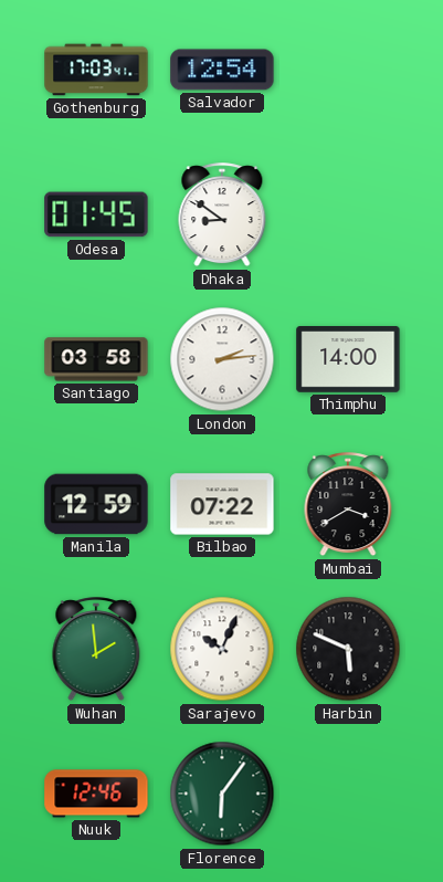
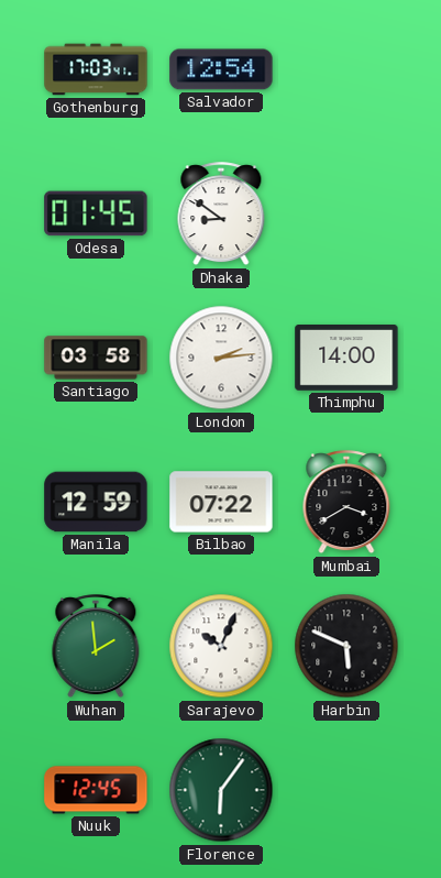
Nuuk: 12:46 -> 12:45
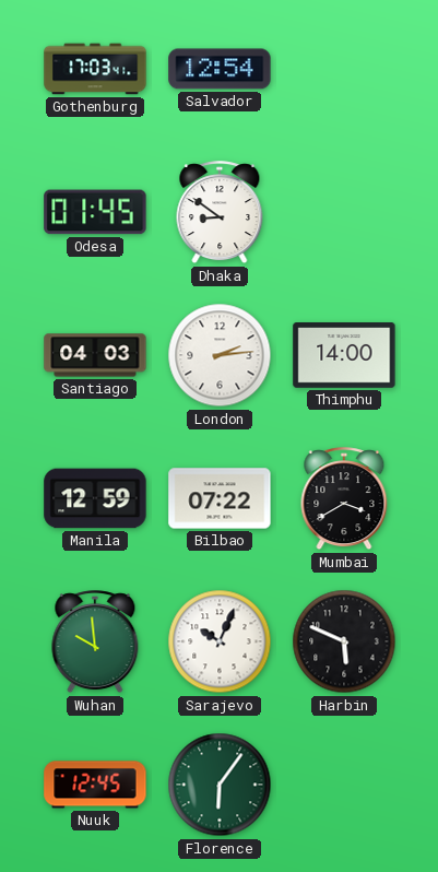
Santiago: 03:58 -> 04:03
Wuhan: 1:59 -> 9:59
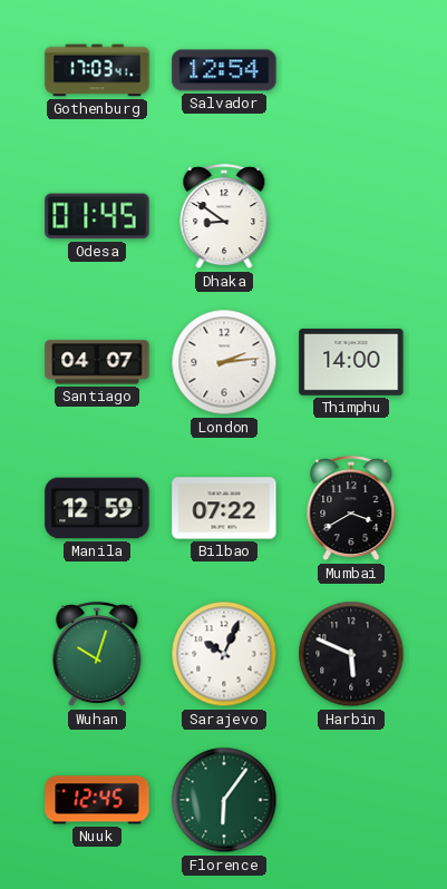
Santiago: 04:03 -> 04:07
Wuhan: 9:59 -> 10:03
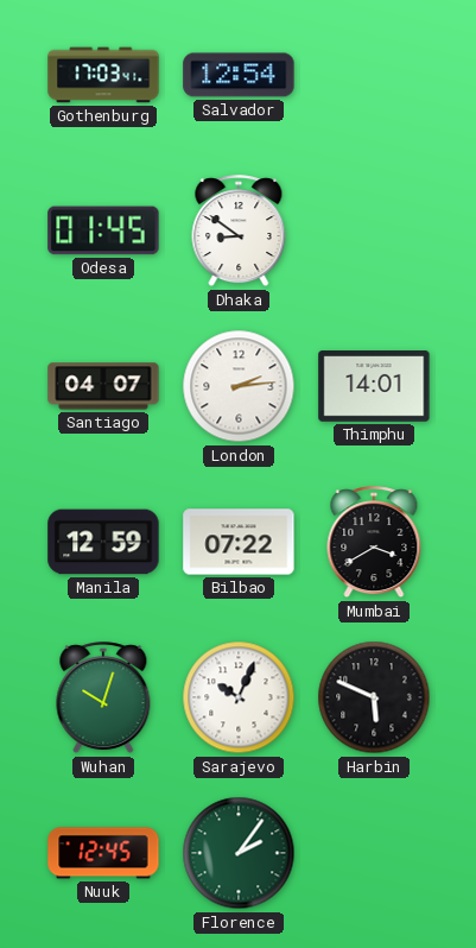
Thimphu: 14:00 -> 14:01
Florence: 6:06 -> 2:06
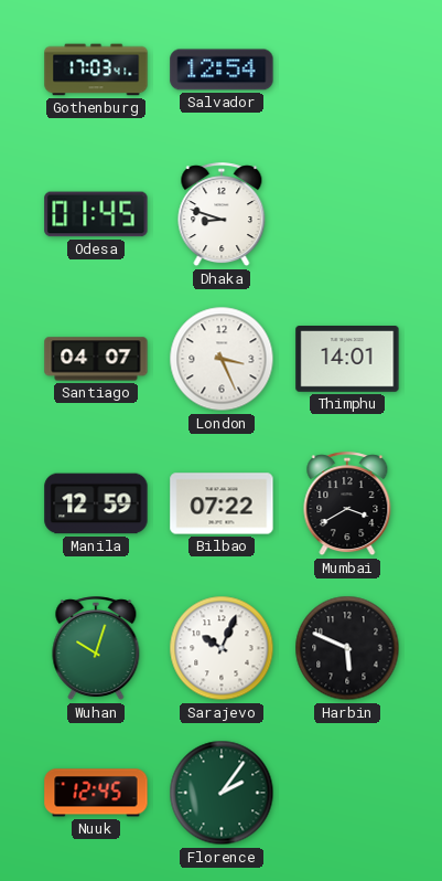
Dhaka: 8:51 -> 8:48
London: 2:14 -> 3:26
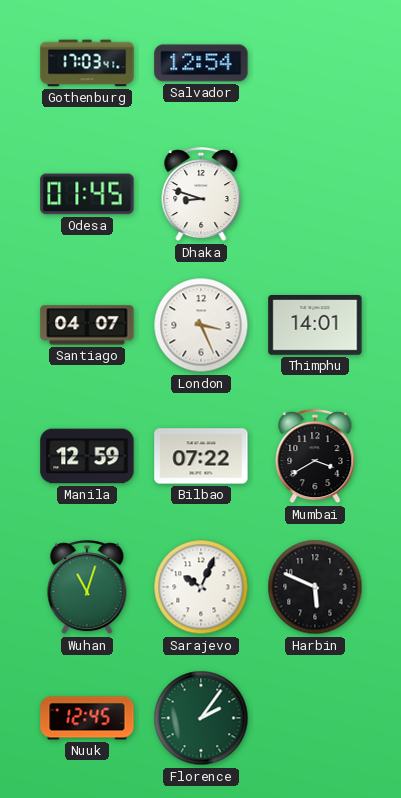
Wuhan: 10:03 -> 11:03
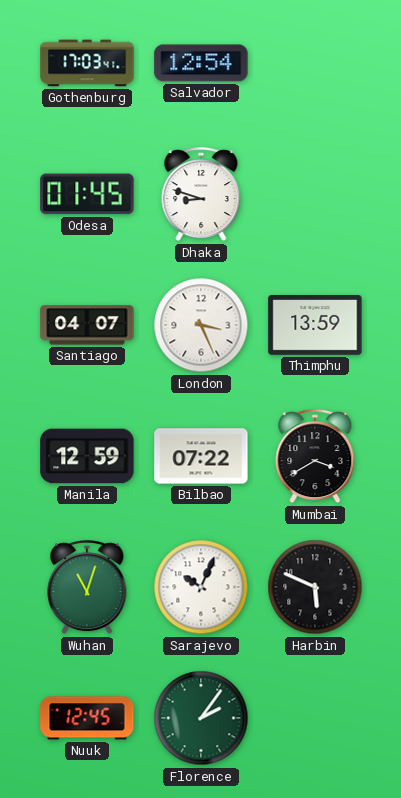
Thimphu: 14:01 -> 13:59
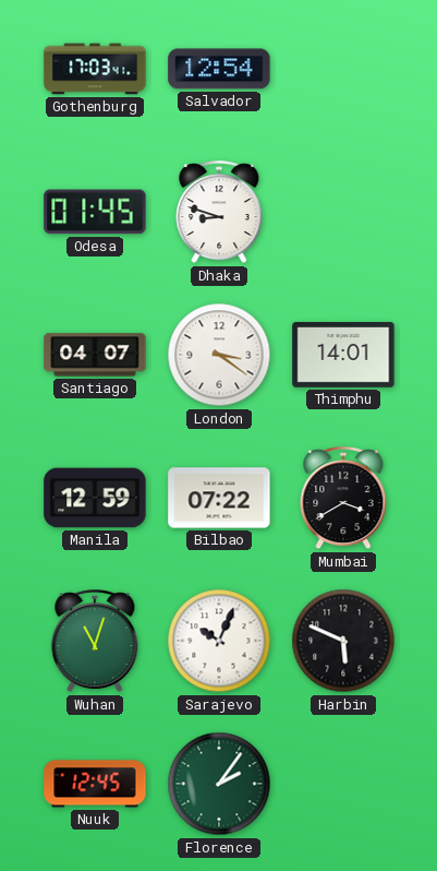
London: 3:26 -> 3:21
Thimphu: 13:59 -> 14:01
